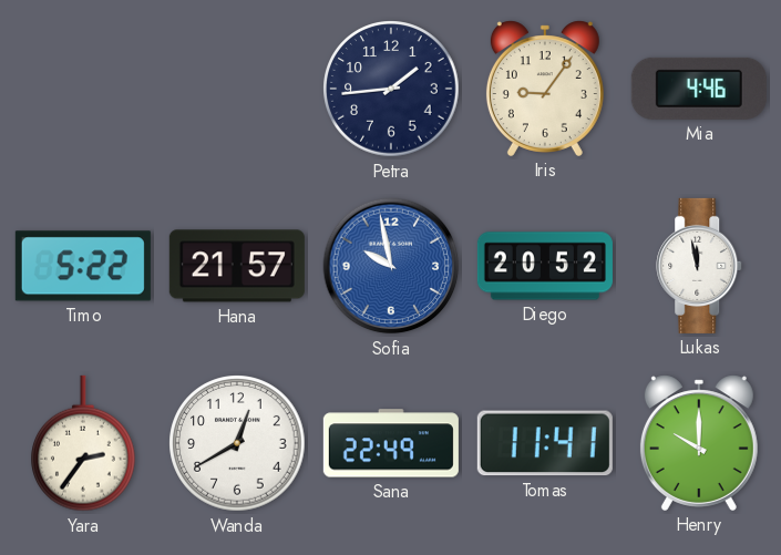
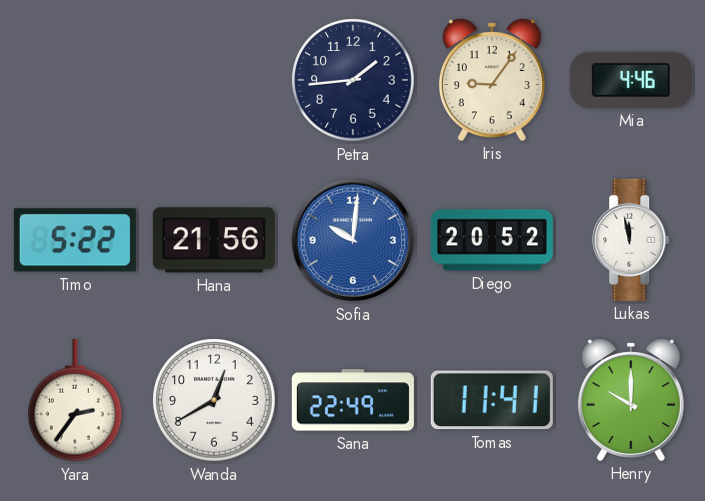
Hana: 21:57 -> 21:56
Sofia: 9:58 -> 10:01
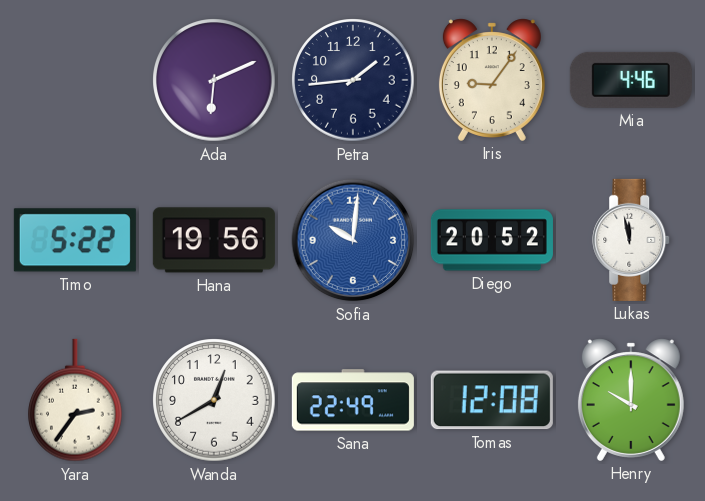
Ada: none -> 6:11
Hana: 21:56 -> 19:56
Tomas: 11:41 -> 12:08
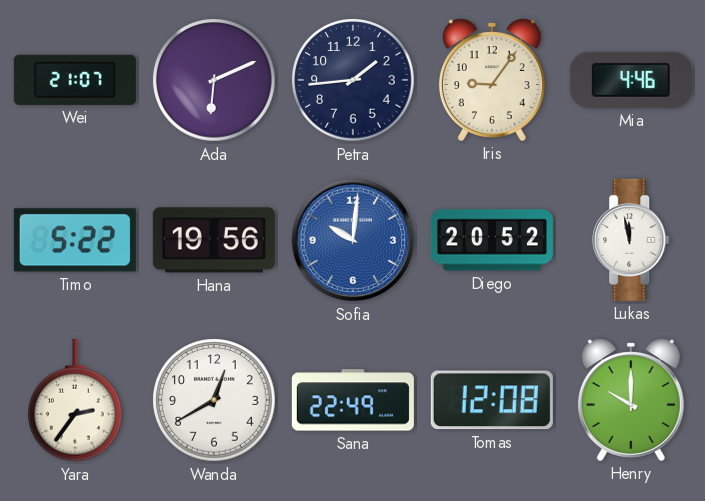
Wei: none -> 21:07
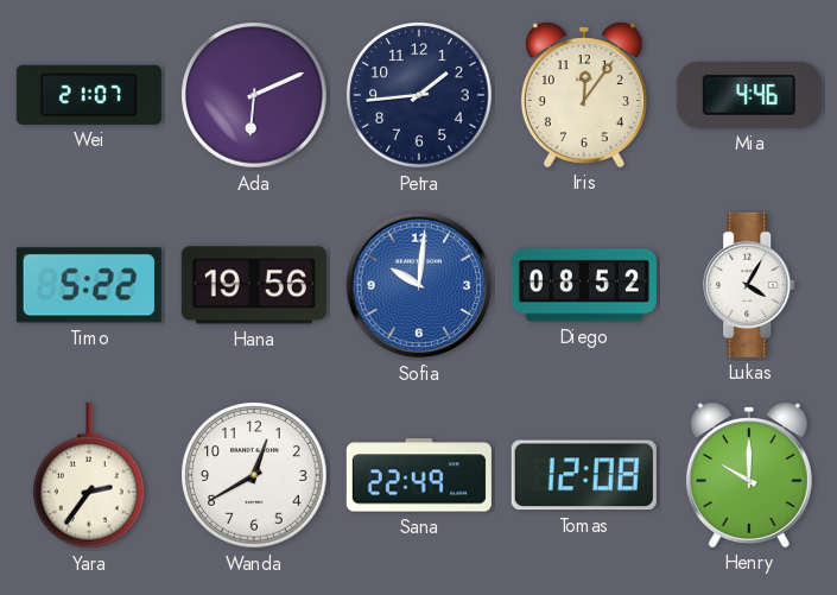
Iris: 9:06 -> 12:06
Diego: 20:52 -> 08:52
Lukas: 11:58 -> 4:05
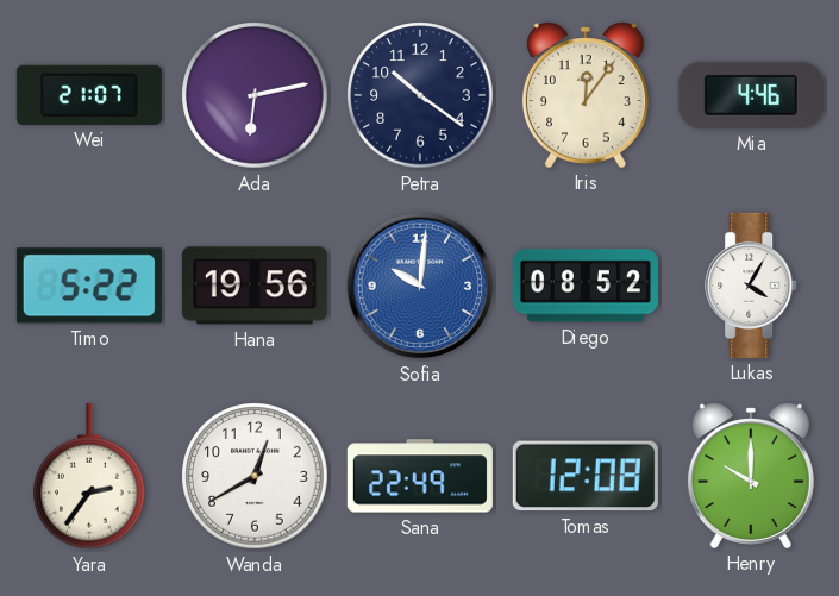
Ada: 6:11 -> 6:13
Petra: 1:44 -> 10:21
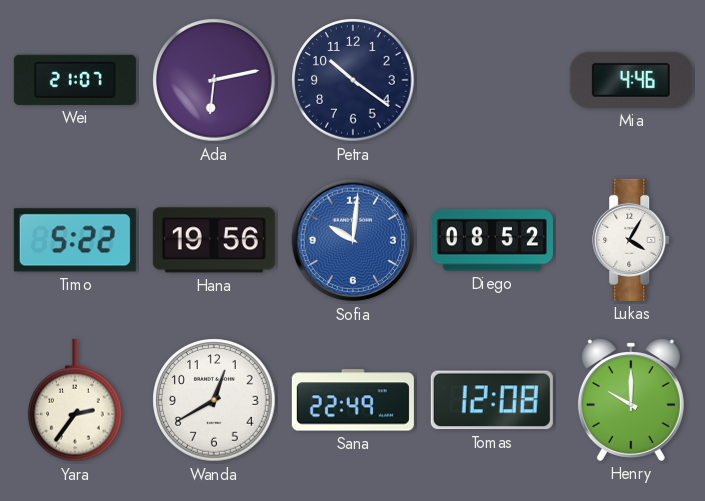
Iris: 12:06 -> none
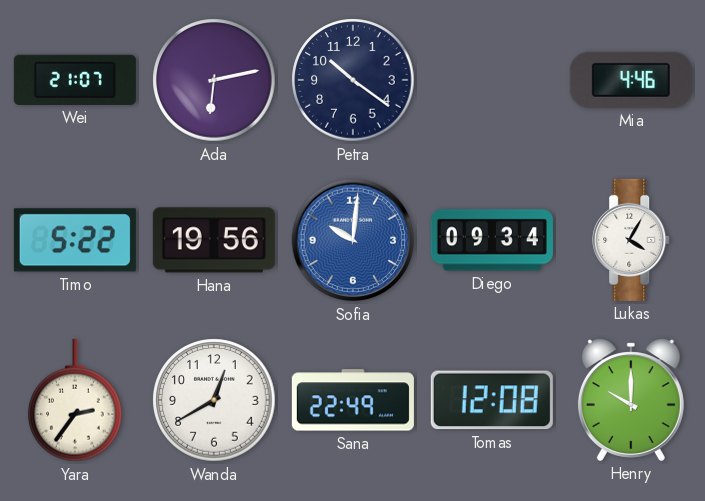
Diego: 08:52 -> 09:34
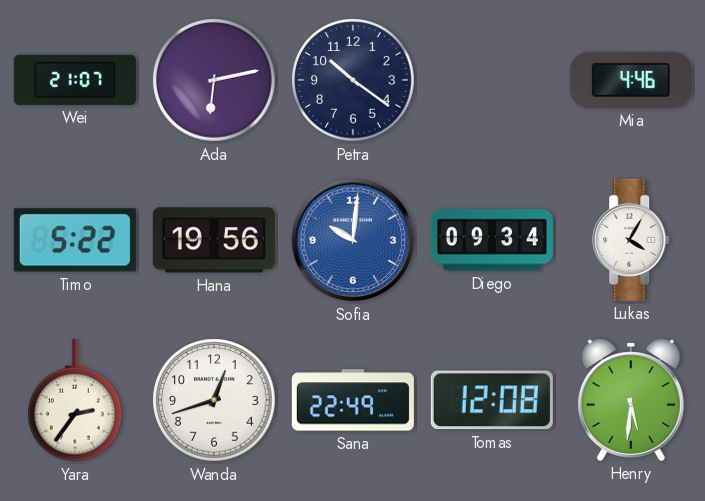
Wanda: 12:40 -> 12:42
Henry: 10:00 -> 5:31
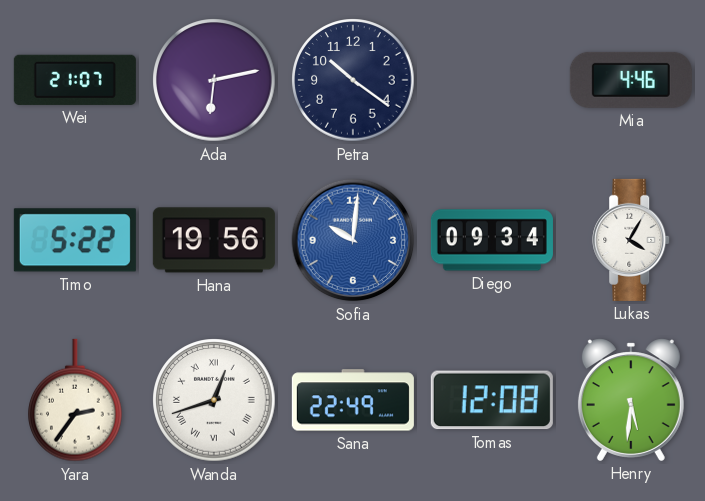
Wanda numerals: Arabic -> Roman
